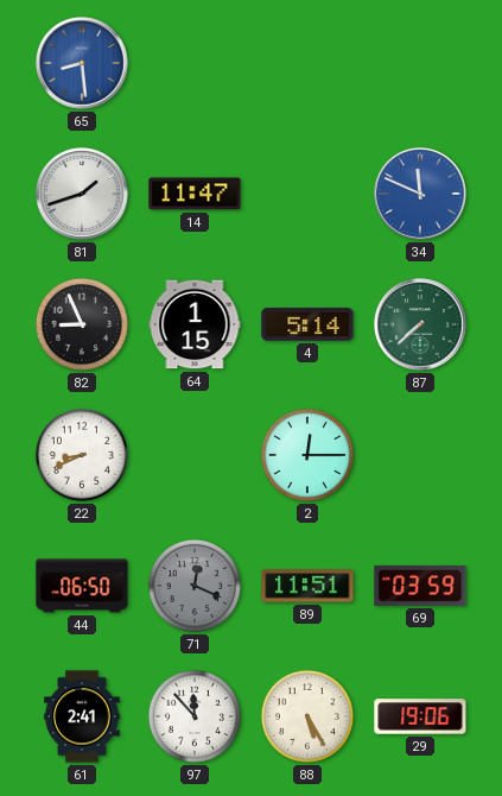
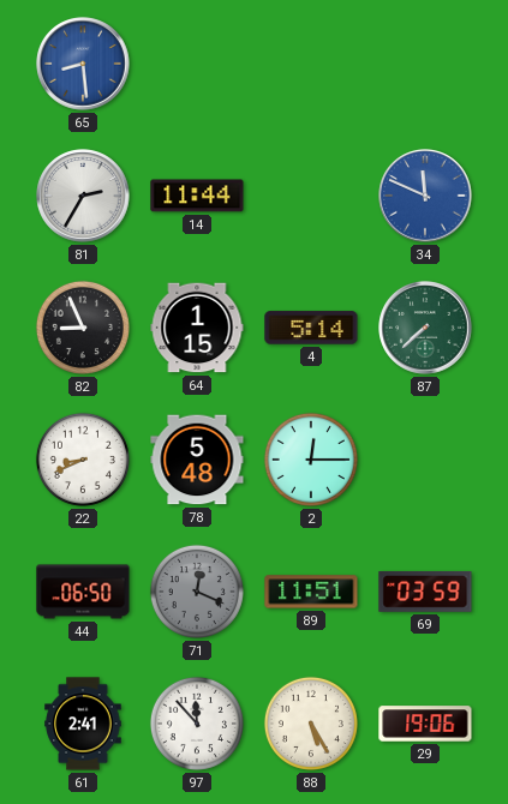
81: 1:42 -> 2:35
14: 11:47 -> 11:44
78: none -> 5:48
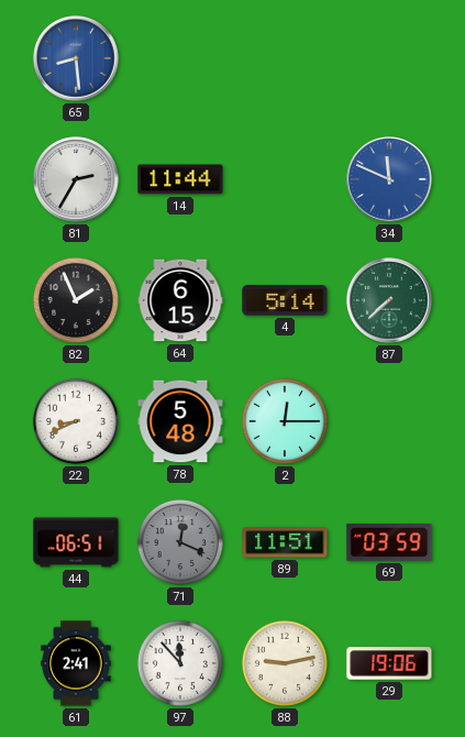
82: 8:56 -> 1:56
64: 1:15 -> 6:15
44: 06:50 -> 06:51
88: 5:25 -> 9:13
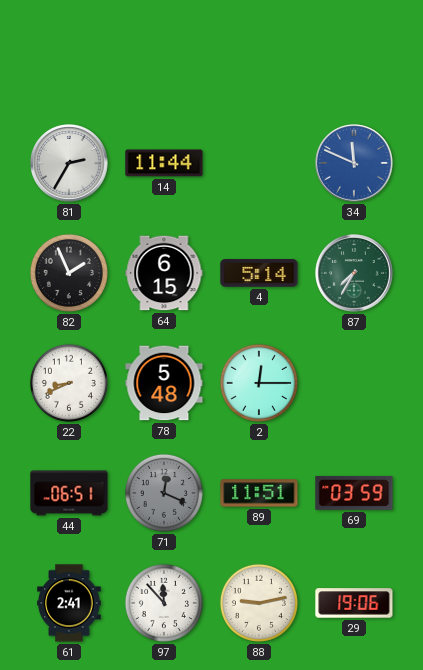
65: 8:29 -> none
87: 7:38 -> 7:35
